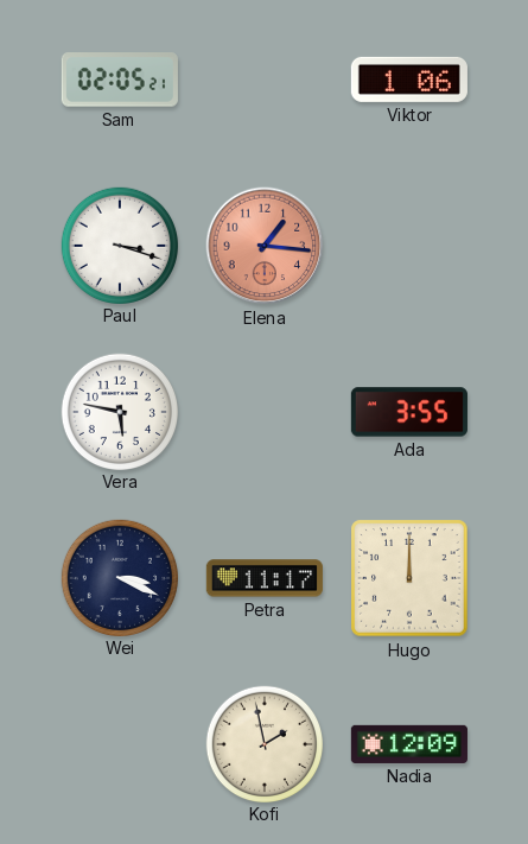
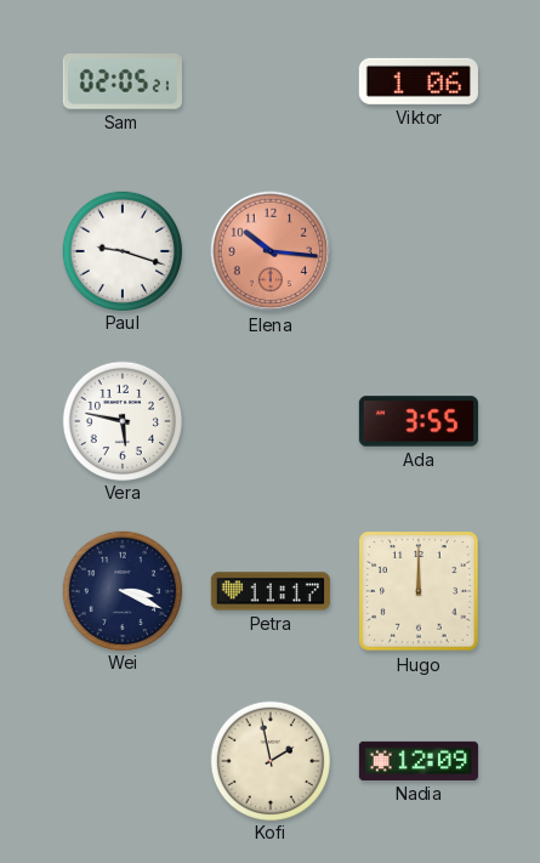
Paul: 3:18 -> 9:18
Elena: 1:16 -> 10:16
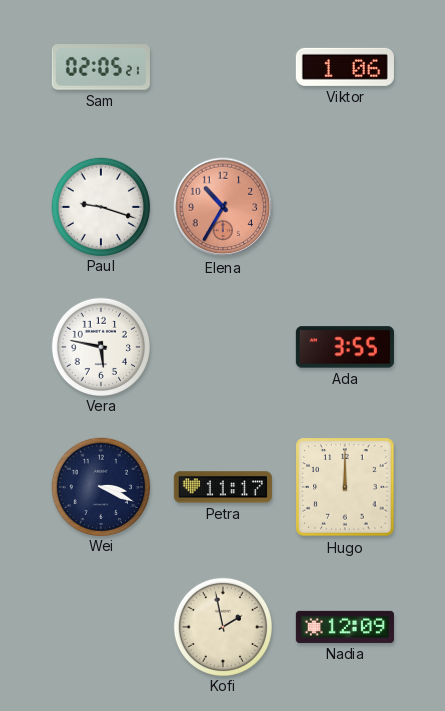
Elena: 10:16 -> 10:35
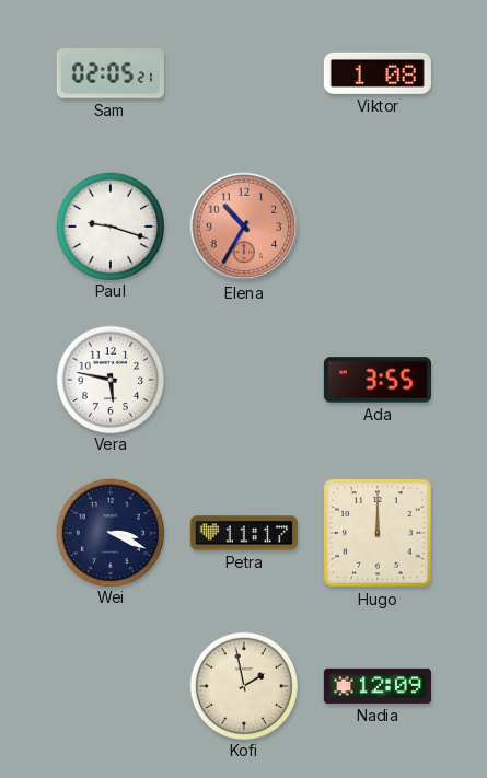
Viktor: 1:06 -> 1:08
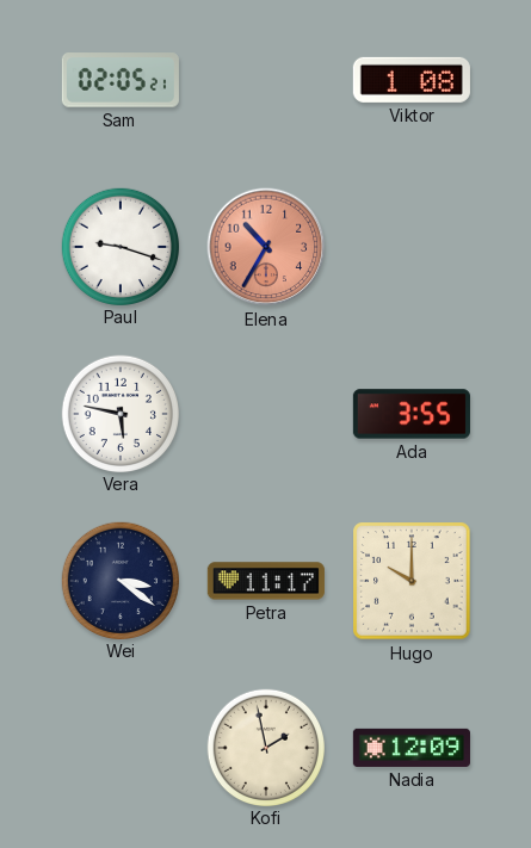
Wei: 3:19 -> 3:21
Hugo: 12:00 -> 10:00
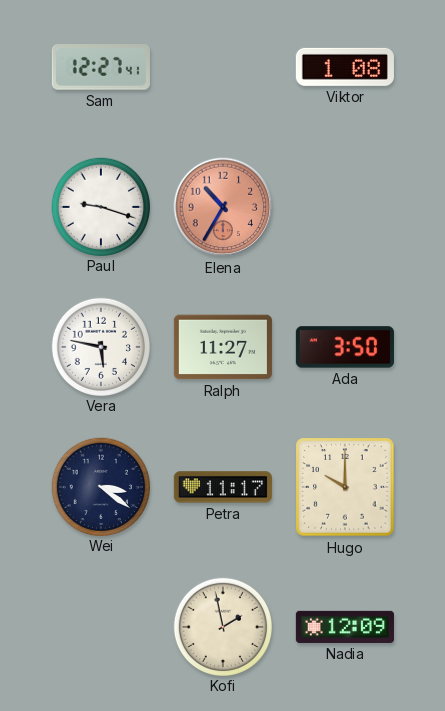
Sam: 02:05 -> 12:27
Ralph: none -> 11:27
Ada: 3:55 -> 3:50
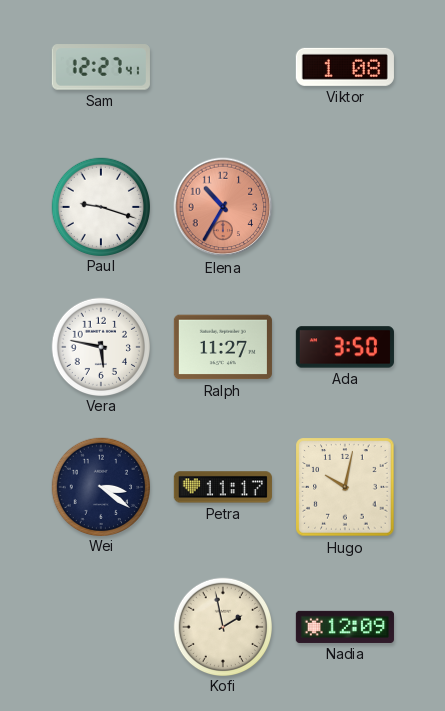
Hugo: 10:00 -> 10:02
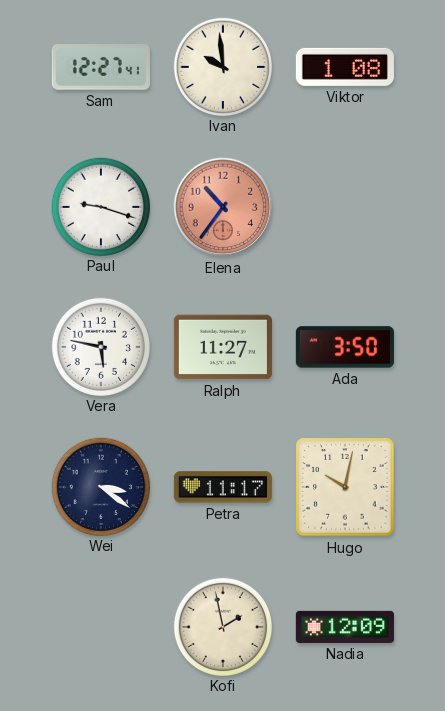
Ivan: none -> 9:59
Elena: 10:35 -> 10:36
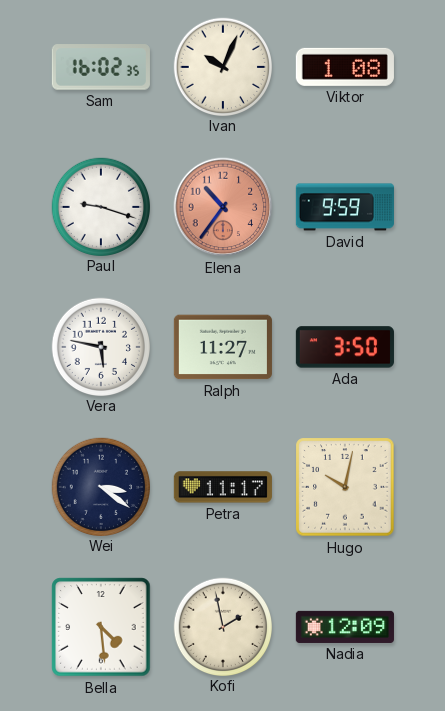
Sam: 12:27 -> 16:02
Ivan: 9:59 -> 10:04
David: none -> 9:59
Bella: none -> 4:29
